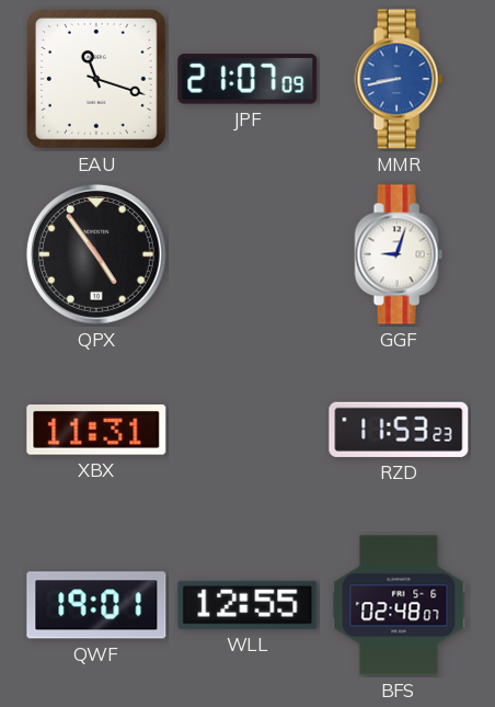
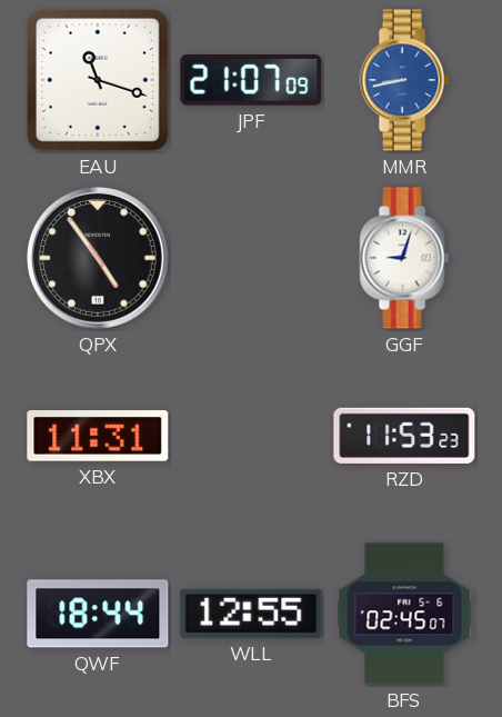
QWF: 19:01 -> 18:44
BFS: 02:48 -> 02:45
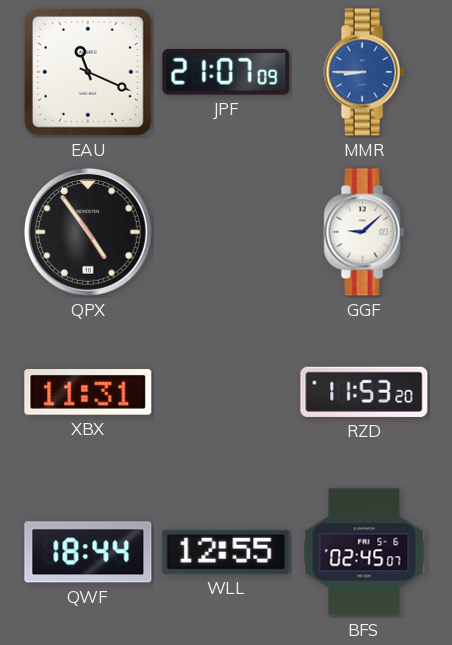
EAU: 11:18 -> 11:19
MMR: 8:43 -> 8:45
GGF: 9:03 -> 9:08
RZD: 11:53:23 -> 11:53:20
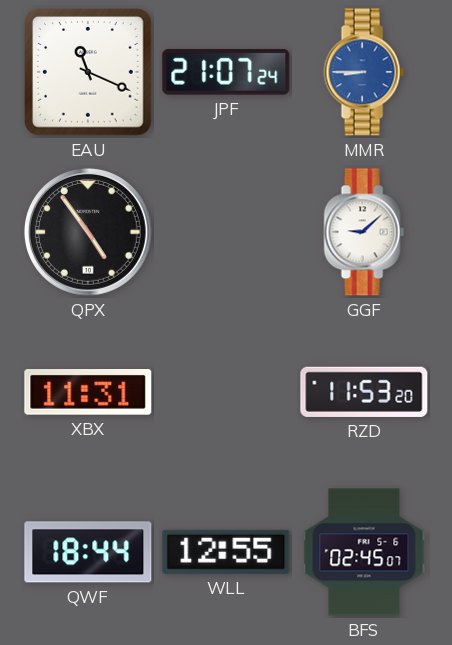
JPF: 21:07:09 -> 21:07:24
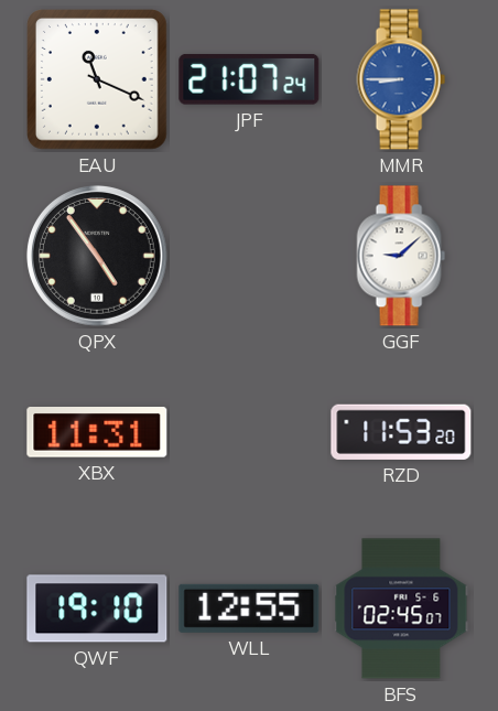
QWF: 18:44 -> 19:10
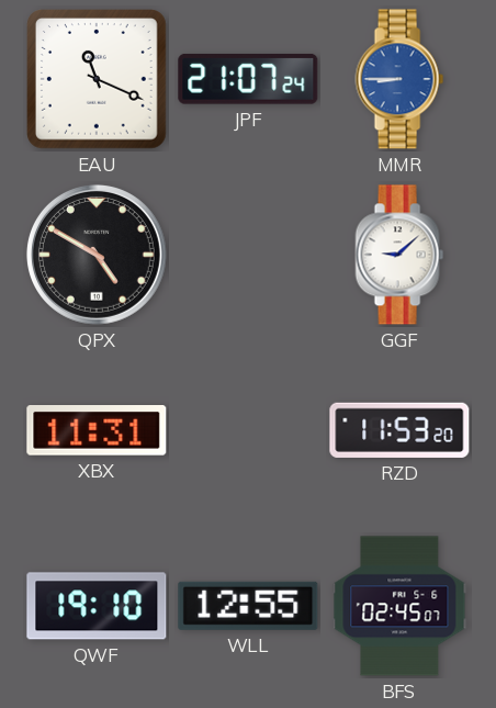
QPX: 4:54 -> 4:50
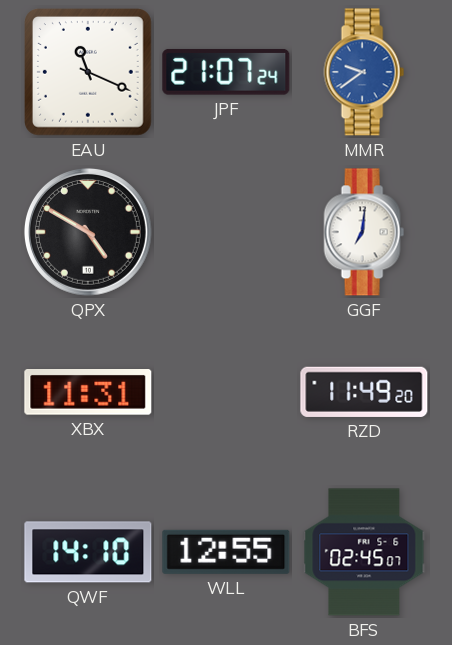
MMR: 8:45 -> 9:39
GGF: 9:08 -> 7:01
RZD: 11:53 -> 11:49
QWF: 19:10 -> 14:10
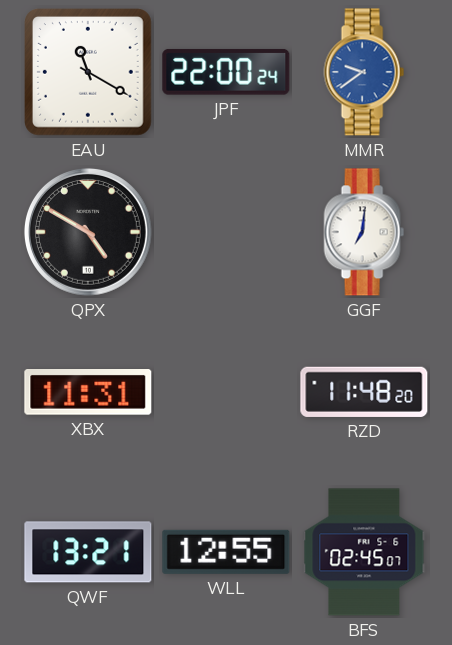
EAU: 11:19 -> 11:20
JPF: 21:07 -> 22:00
RZD: 11:49 -> 11:48
QWF: 14:10 -> 13:21
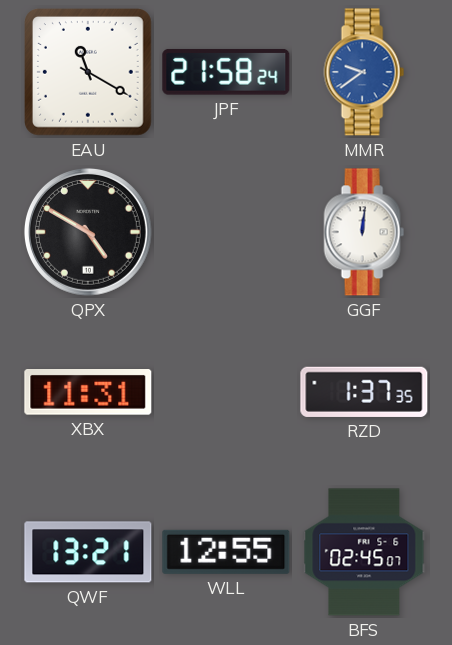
JPF: 22:00 -> 21:58
GGF: 7:01 -> 12:01
RZD: 11:48 -> 1:37
